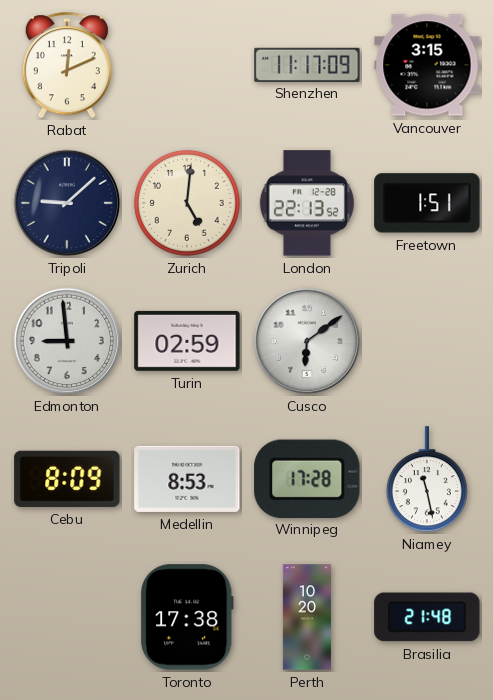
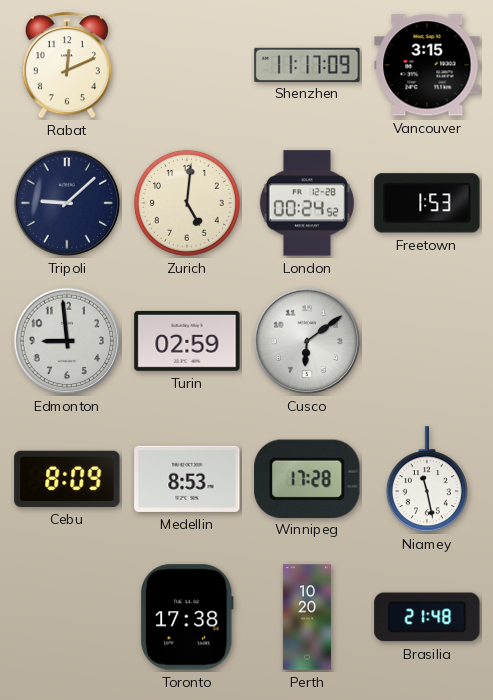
London: 22:13 -> 00:24
Freetown: 1:51 -> 1:53
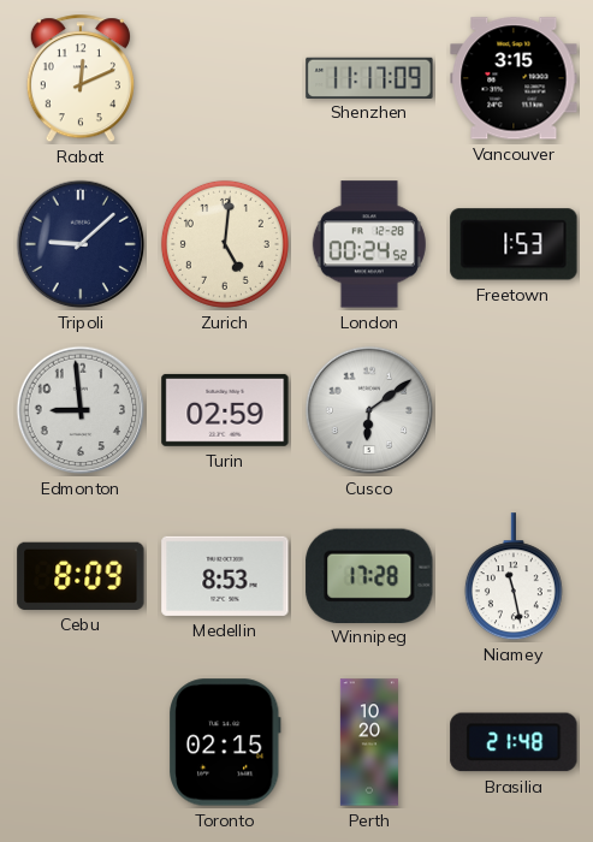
Toronto: 17:38 -> 02:15
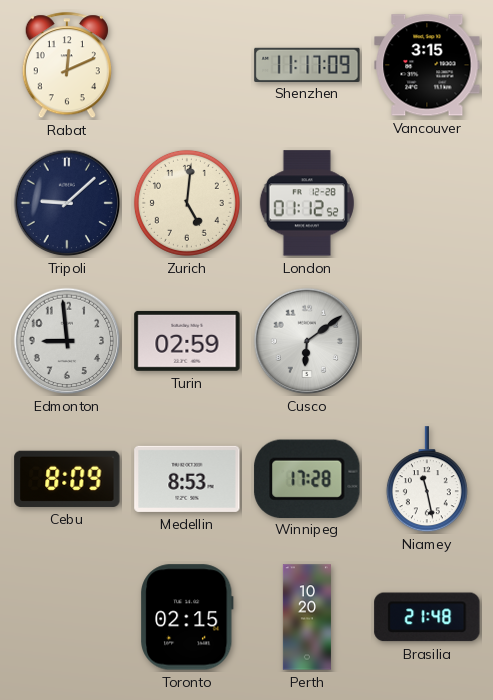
London: 00:24 -> 01:12
Freetown: 1:53 -> none
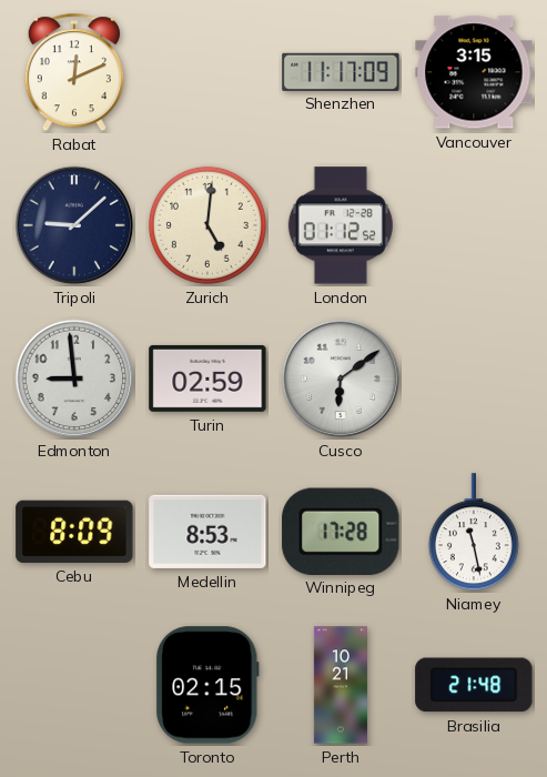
Perth: 10:20 -> 10:21
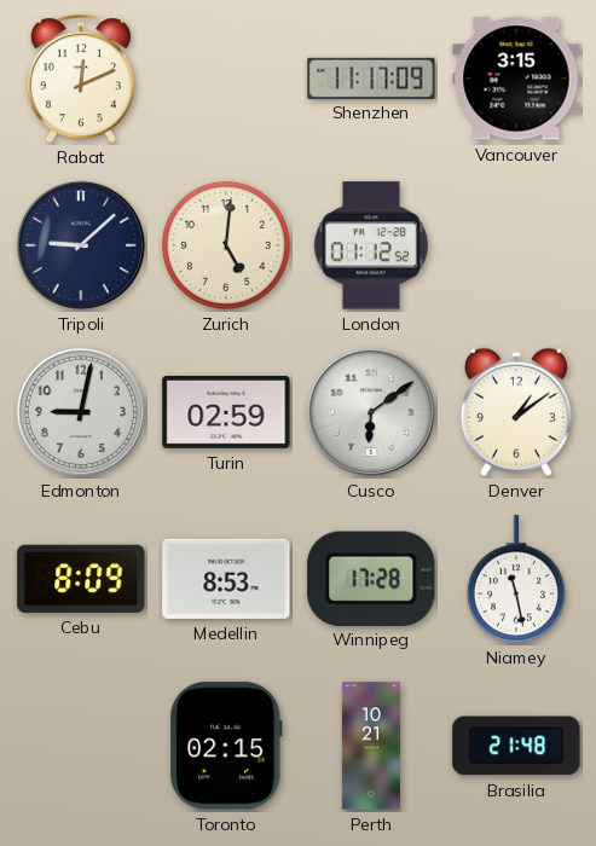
Edmonton: 8:59 -> 9:02
Denver: none -> 1:09
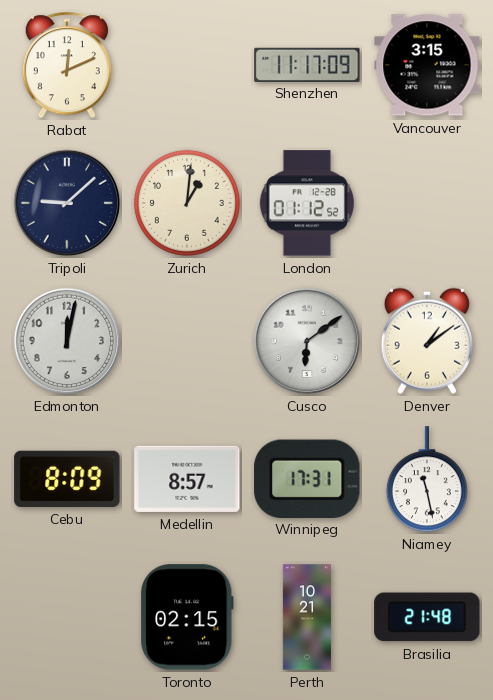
Zurich: 5:01 -> 1:01
Edmonton: 9:02 -> 12:02
Turin: 02:59 -> none
Medellin: 8:53 -> 8:57
Winnipeg: 17:28 -> 17:31
